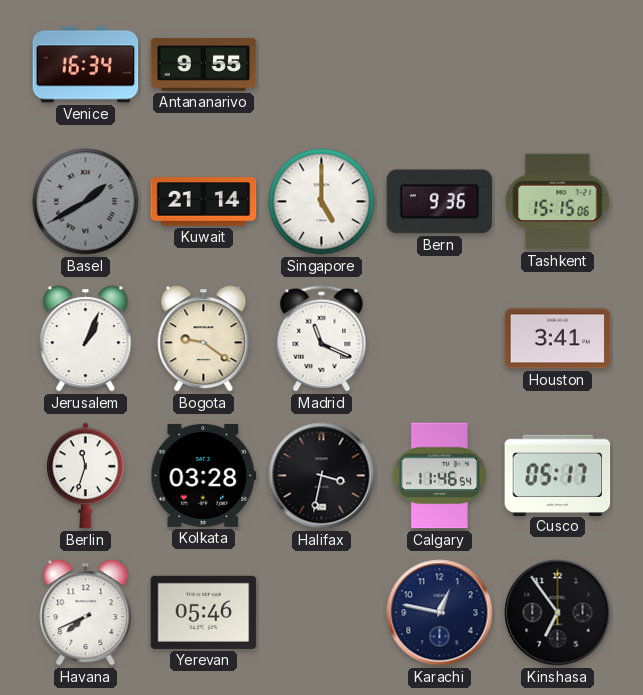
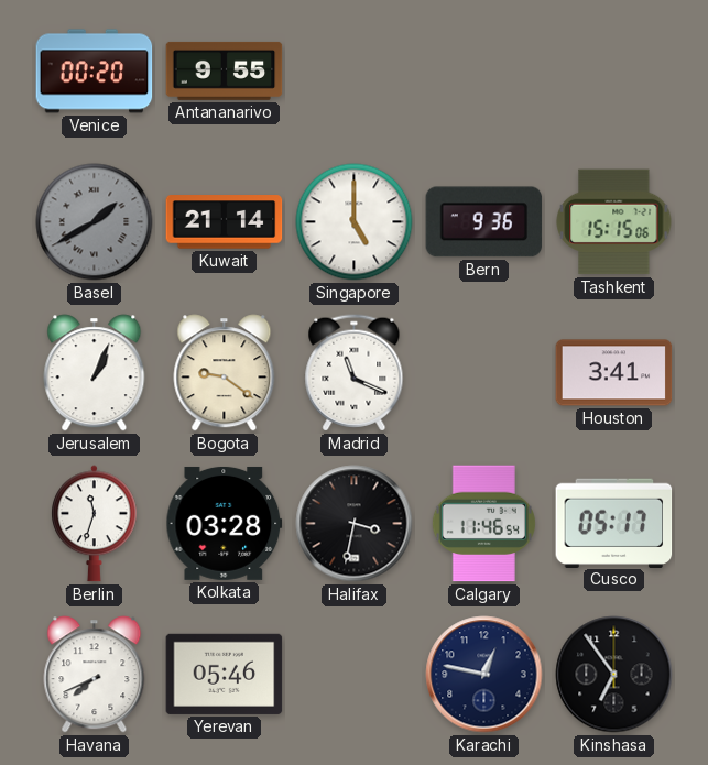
Venice: 16:34 -> 00:20
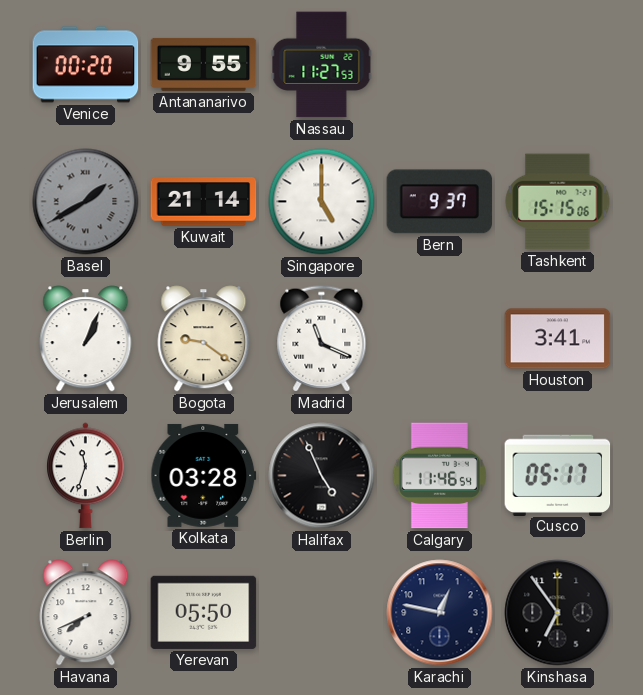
Nassau: none -> 11:27
Bern: 9:36 -> 9:37
Halifax: 3:32 -> 4:56
Yerevan: 05:46 -> 05:50
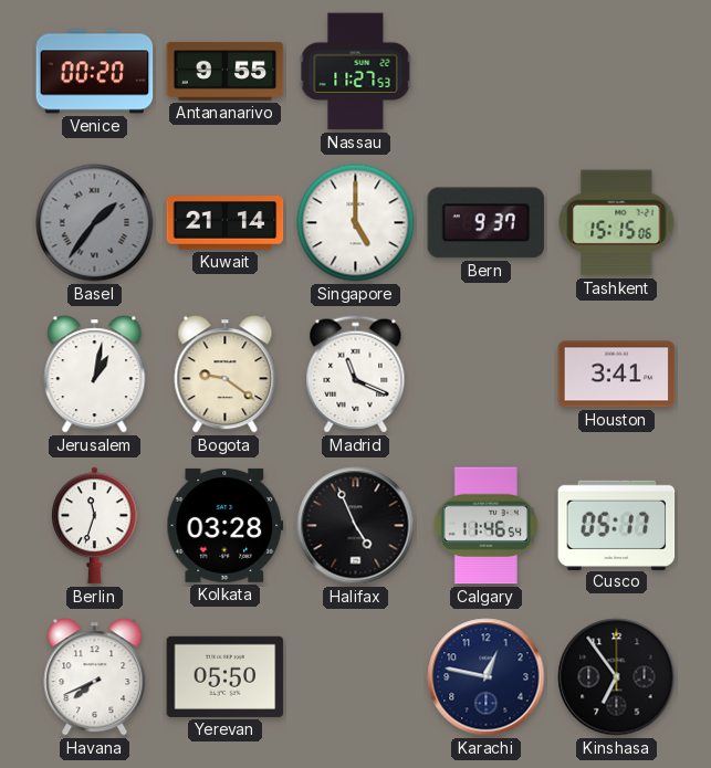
Basel: 1:40 -> 1:36
Jerusalem: 1:04 -> 1:02
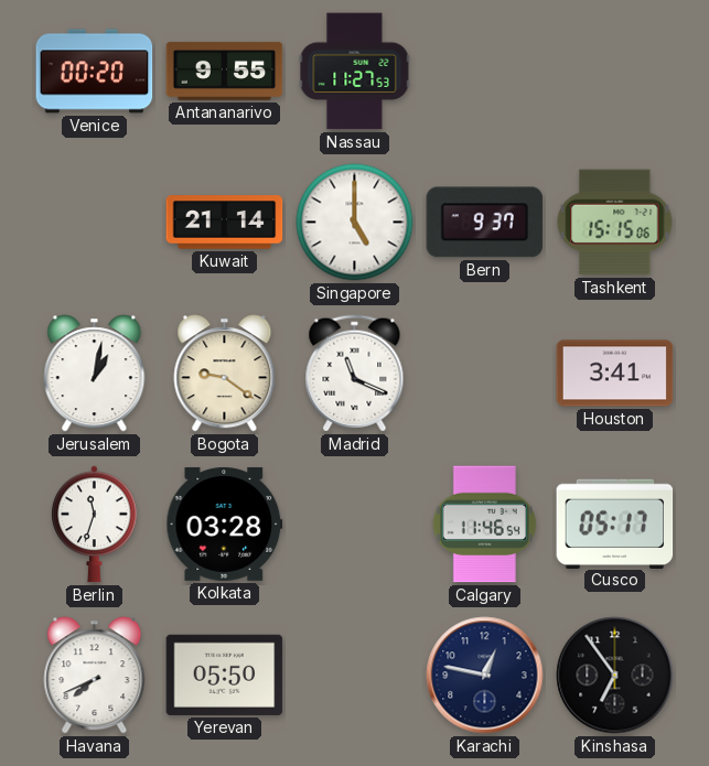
Basel: 1:36 -> none
Halifax: 4:56 -> none
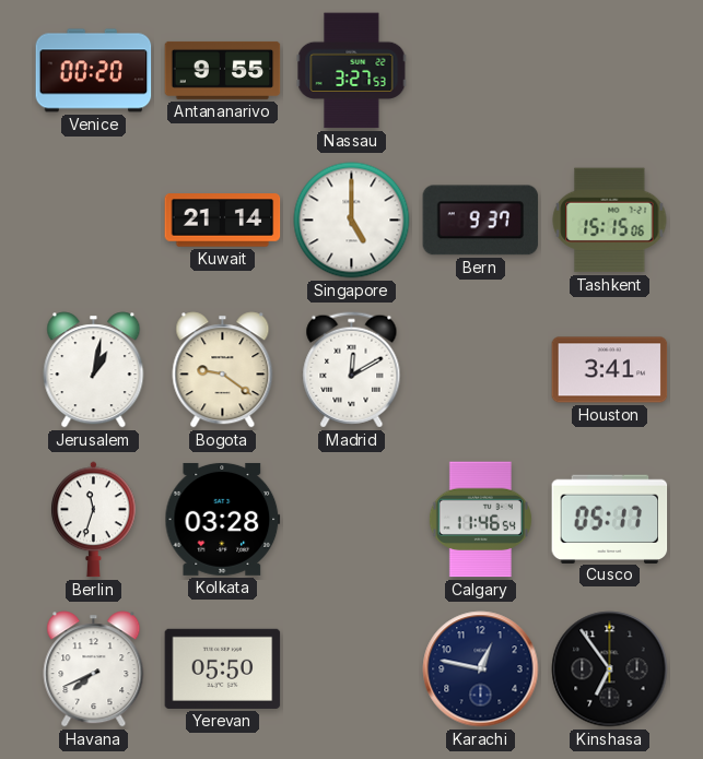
Nassau: 11:27 -> 3:27
Madrid: 11:19 -> 12:10
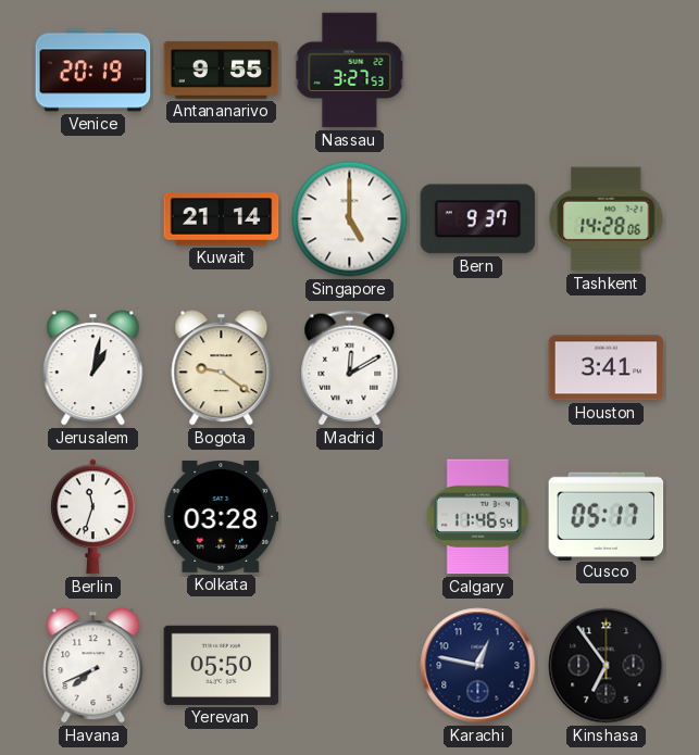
Venice: 00:20 -> 20:19
Tashkent: 15:15 -> 14:28
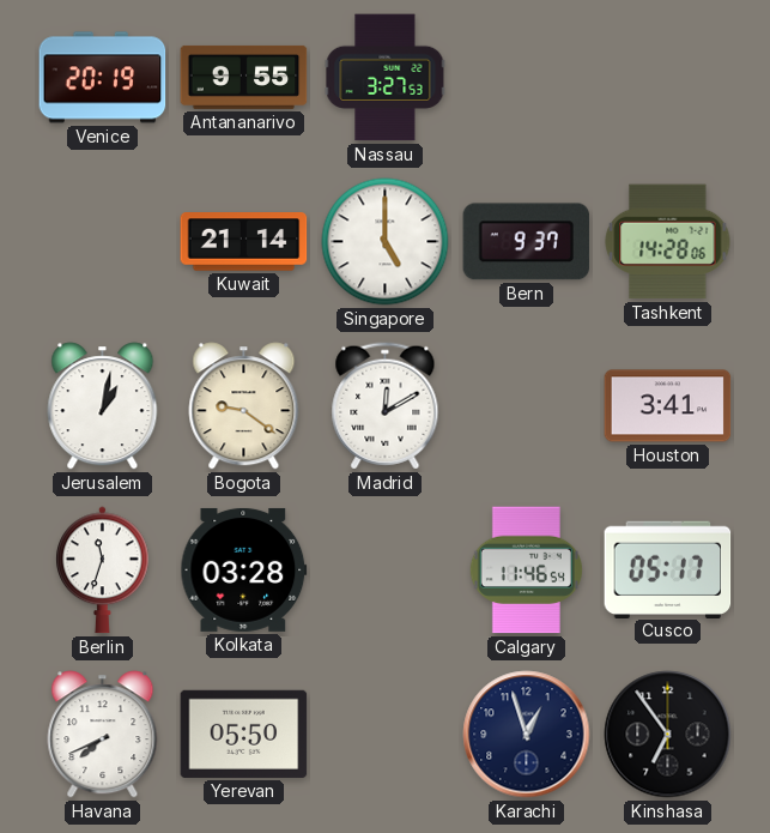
Karachi: 12:47 -> 12:57
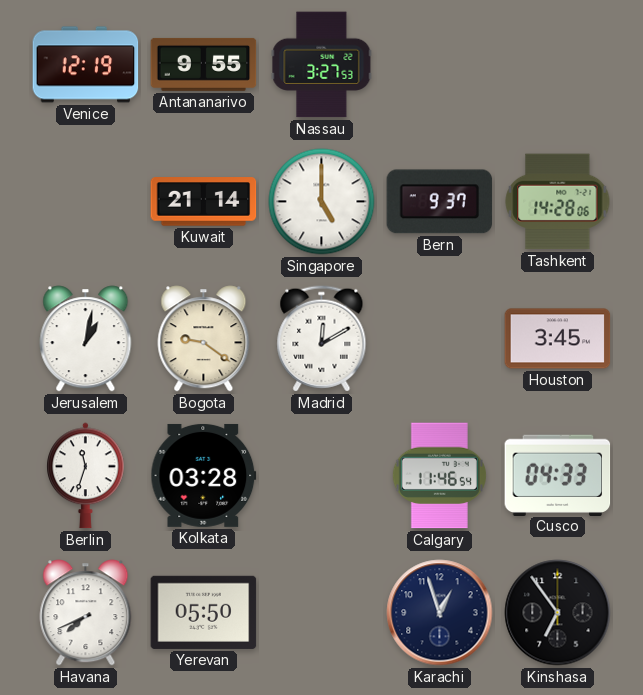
Venice: 20:19 -> 12:19
Houston: 3:41 -> 3:45
Cusco: 05:17 -> 04:33
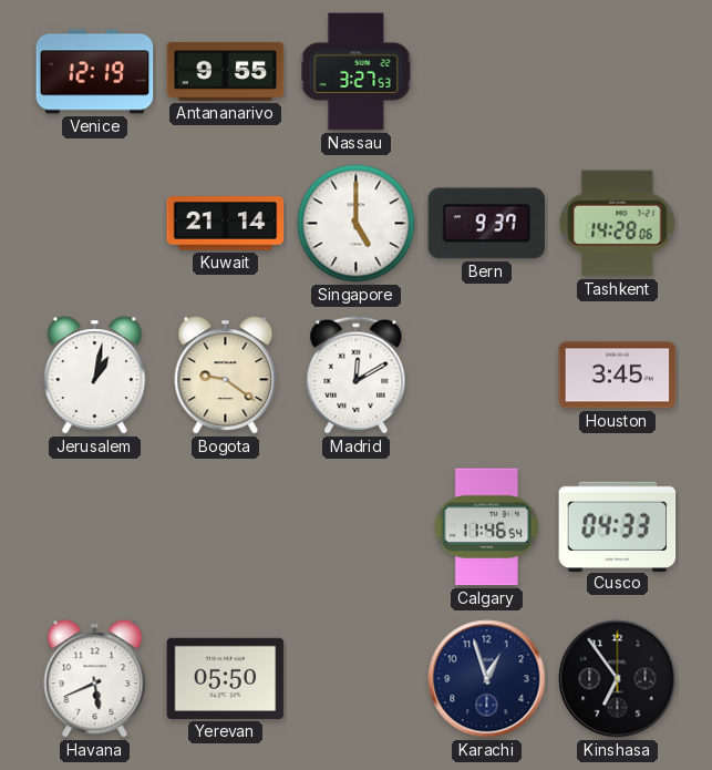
Berlin: 11:33 -> none
Kolkata: 03:28 -> none
Havana: 7:41 -> 5:41
